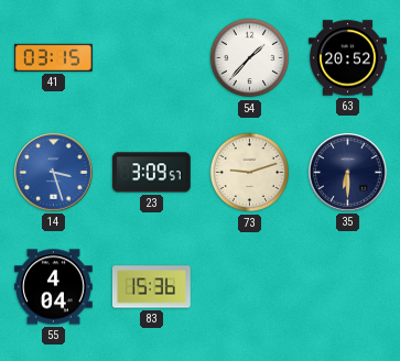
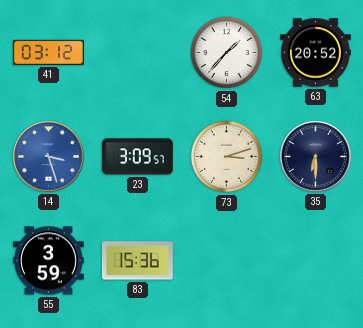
41: 03:15 -> 03:12
73: 9:12 -> 3:12
55: 4:04 -> 3:59
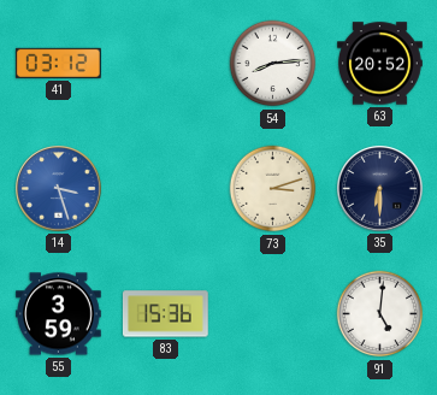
54: 1:37 -> 8:14
23: 3:09 -> none
91: none -> 5:01
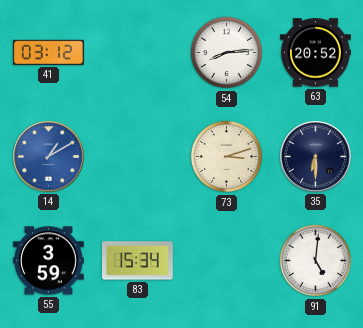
14: 3:27 -> 1:10
83: 15:36 -> 15:34
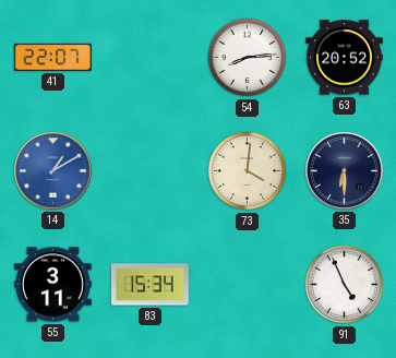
41: 03:12 -> 22:07
73: 3:12 -> 4:01
55: 3:59 -> 3:11
91: 5:01 -> 4:56
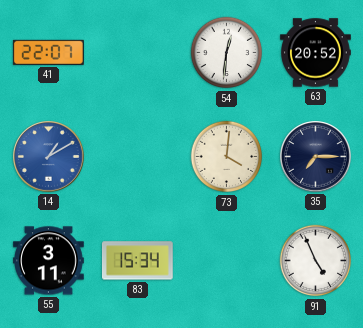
54: 8:14 -> 12:31
35: 6:30 -> 7:15
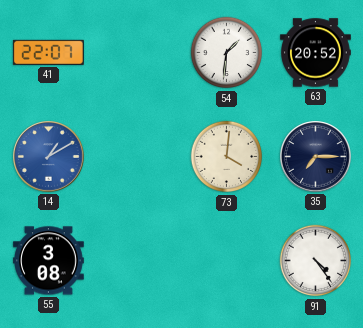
54: 12:31 -> 1:31
55: 3:11 -> 3:08
83: 15:34 -> none
91: 4:56 -> 4:24
